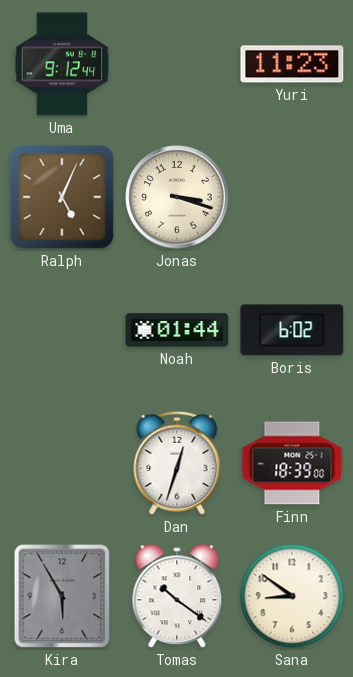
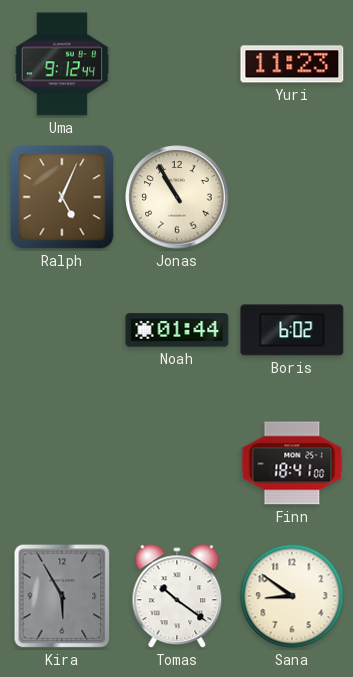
Jonas: 3:18 -> 10:55
Dan: 12:33 -> none
Finn: 18:39 -> 18:41
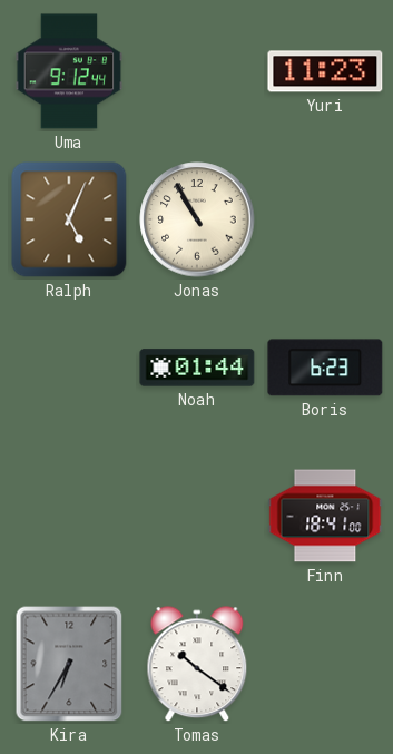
Boris: 6:02 -> 6:23
Kira: 5:55 -> 6:35
Sana: 8:51 -> none
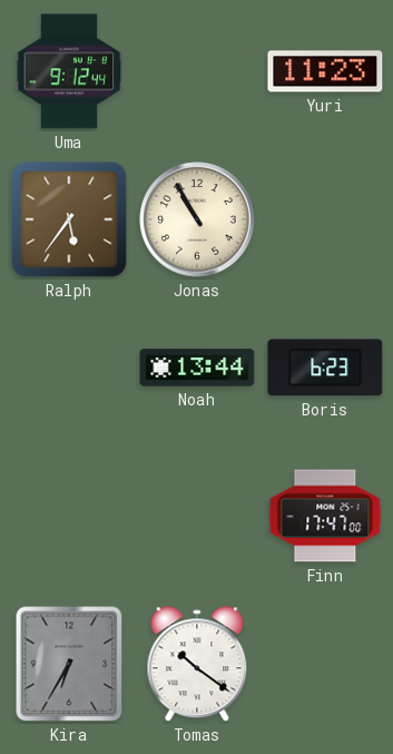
Ralph: 5:04 -> 5:36
Noah: 01:44 -> 13:44
Finn: 18:41 -> 17:47
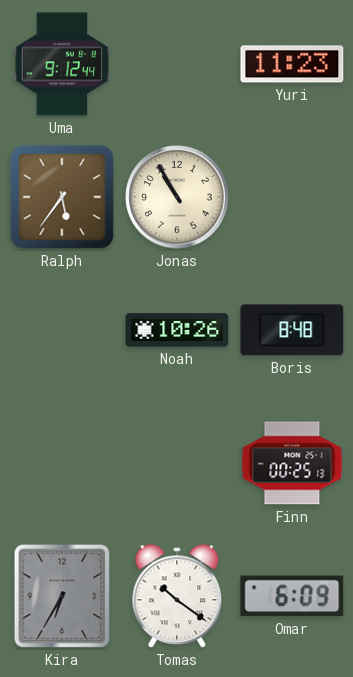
Noah: 13:44 -> 10:26
Boris: 6:23 -> 8:48
Finn: 17:47 -> 00:25
Omar: none -> 6:09
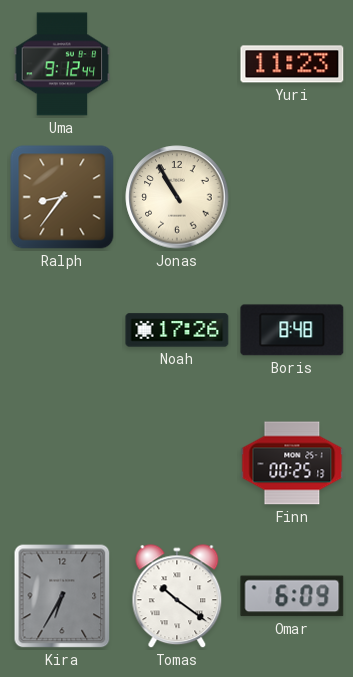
Ralph: 5:36 -> 8:36
Noah: 10:26 -> 17:26
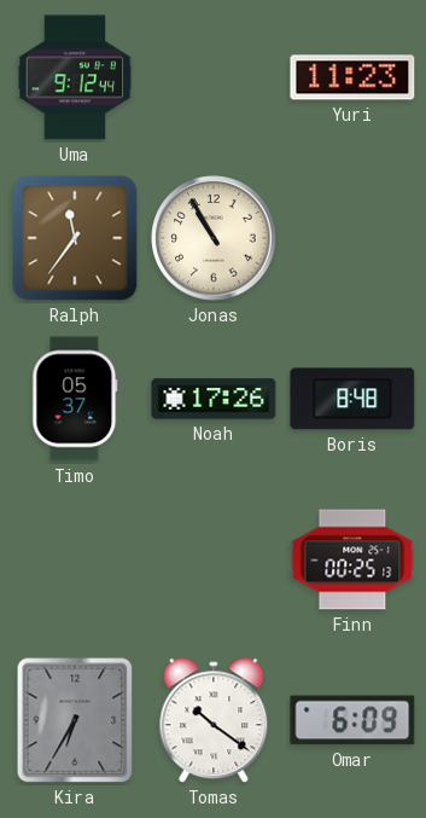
Ralph: 8:36 -> 11:36
Timo: none -> 05:37
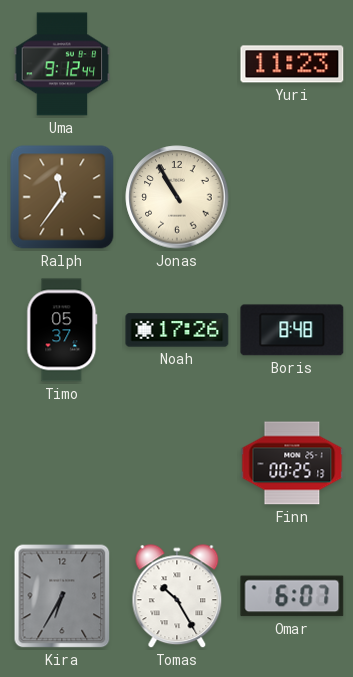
Tomas: 10:21 -> 10:25
Omar: 6:09 -> 6:07
